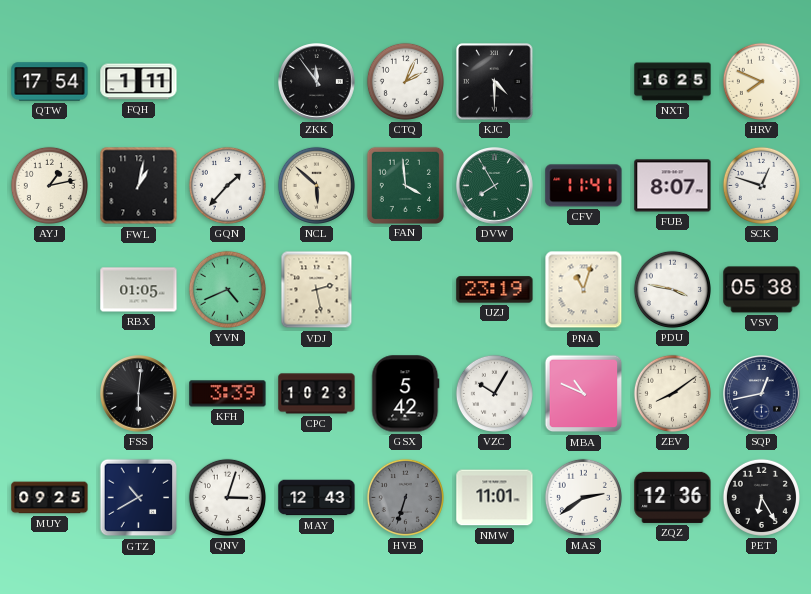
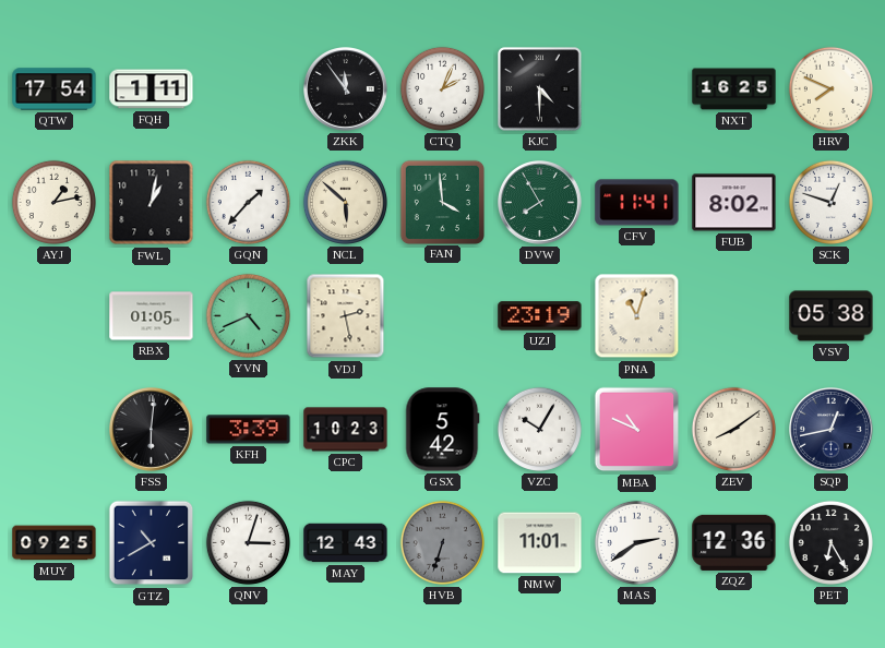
FUB: 8:07 -> 8:02
PDU: 3:47 -> none
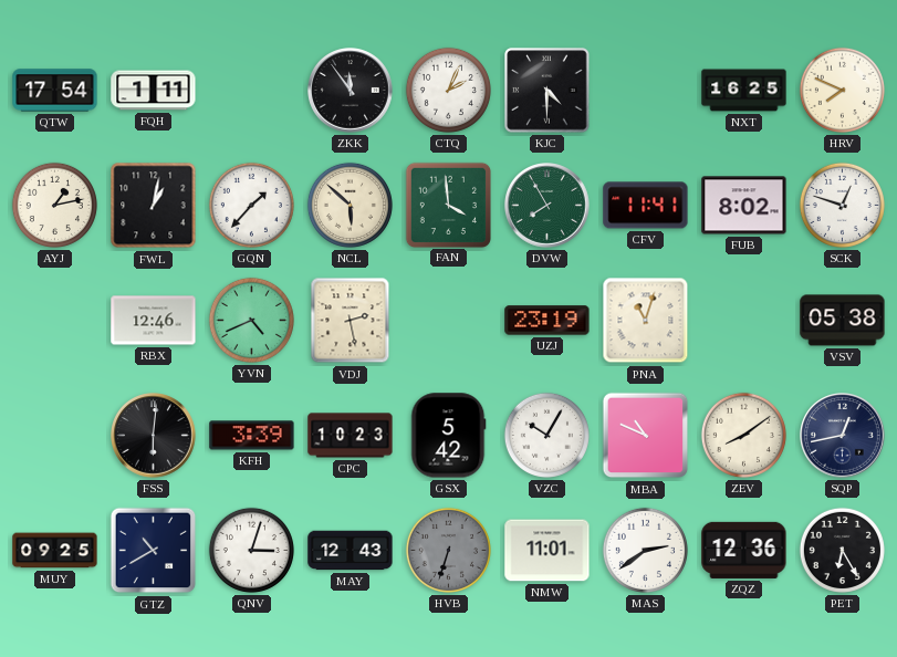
RBX: 01:05 -> 12:46
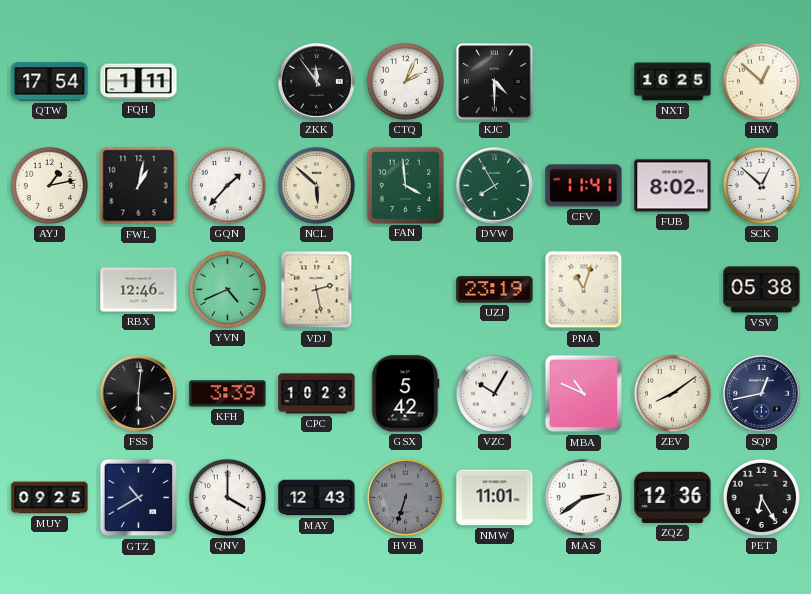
HRV: 7:49 -> 12:52
SCK: 12:48 -> 12:52
QNV: 3:03 -> 4:00
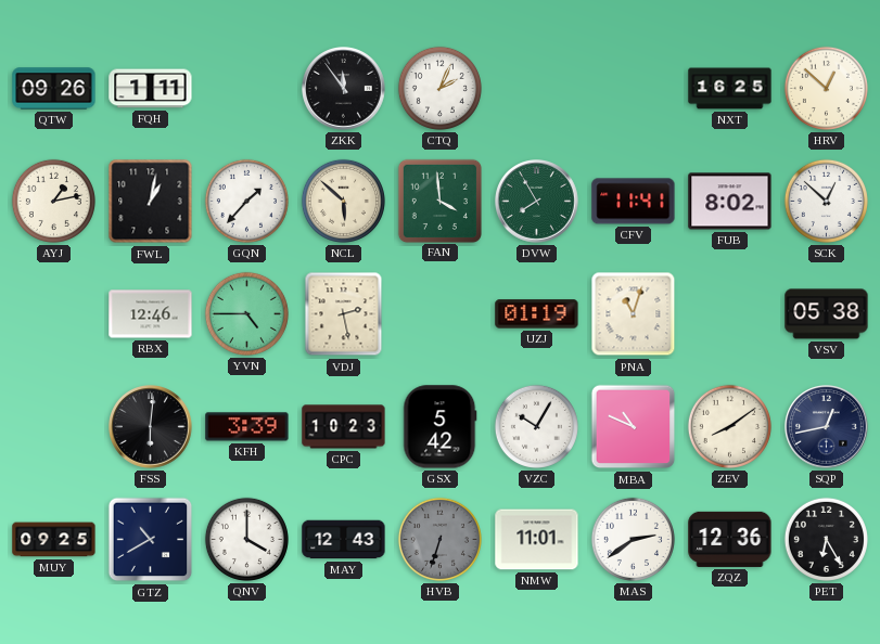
QTW: 17:54 -> 09:26
KJC: 4:30 -> none
YVN: 4:41 -> 4:45
UZJ: 23:19 -> 01:19
